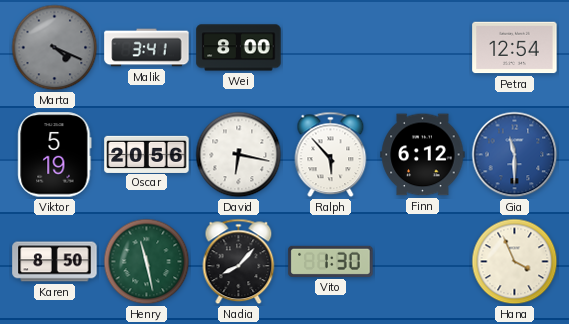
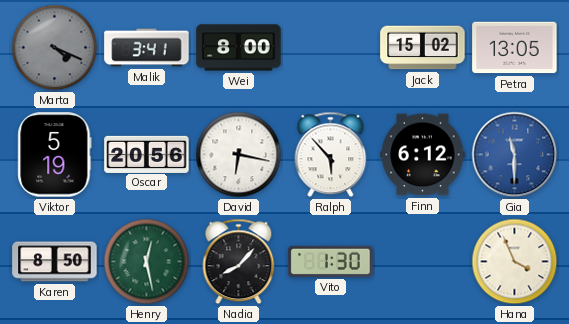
Jack: none -> 15:02
Petra: 12:54 -> 13:05
Henry: 11:28 -> 12:28
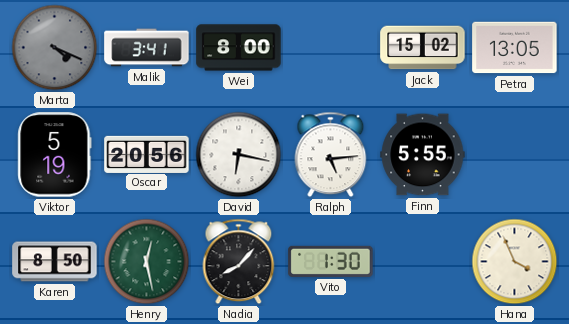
Ralph: 5:53 -> 5:14
Finn: 6:12 -> 5:55
Gia: 11:30 -> none
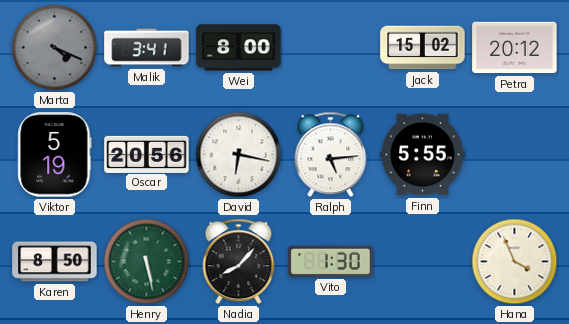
Petra: 13:05 -> 20:12
Henry: 12:28 -> 5:28
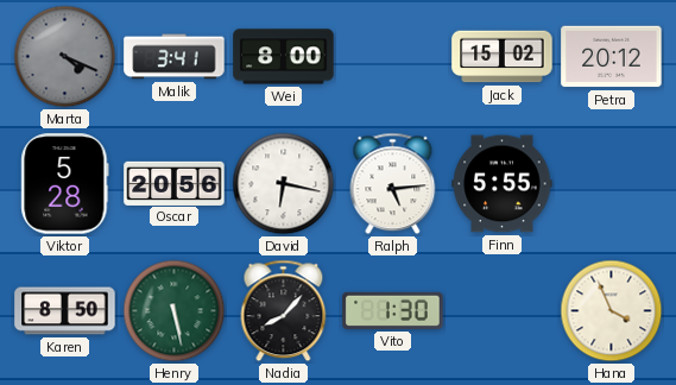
Viktor: 5:19 -> 5:28
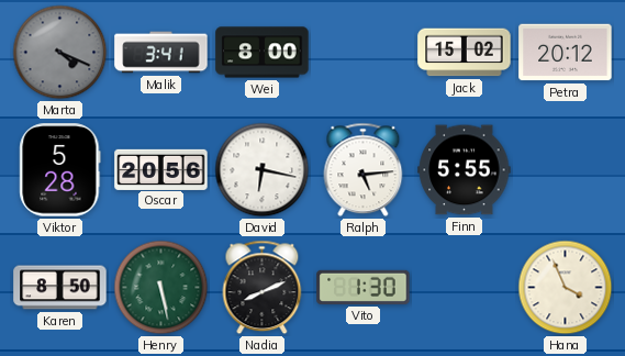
Nadia: 8:07 -> 8:11
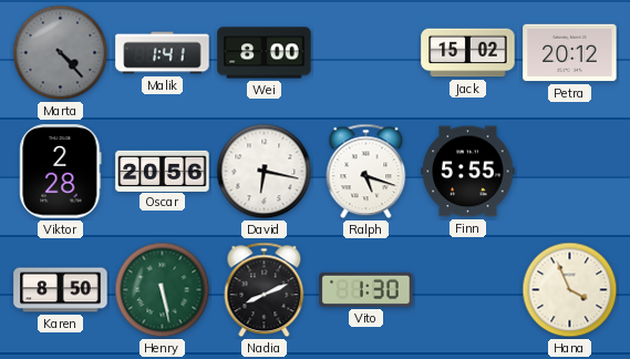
Marta: 4:19 -> 4:23
Malik: 3:41 -> 1:41
Viktor: 5:28 -> 2:28
Ralph: 5:14 -> 5:18
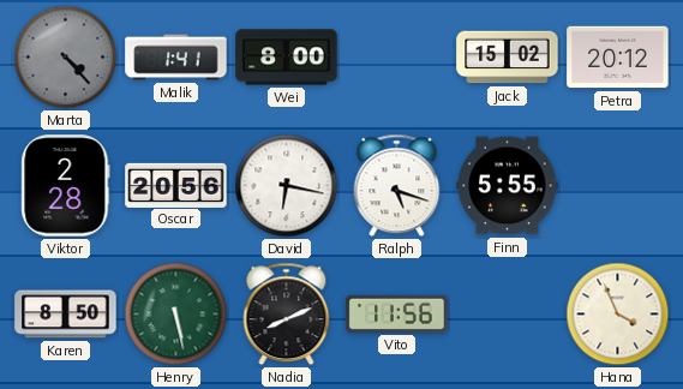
Vito: 1:30 -> 11:56
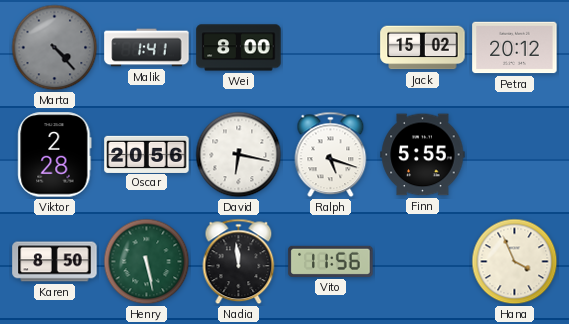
Nadia: 8:11 -> 11:59
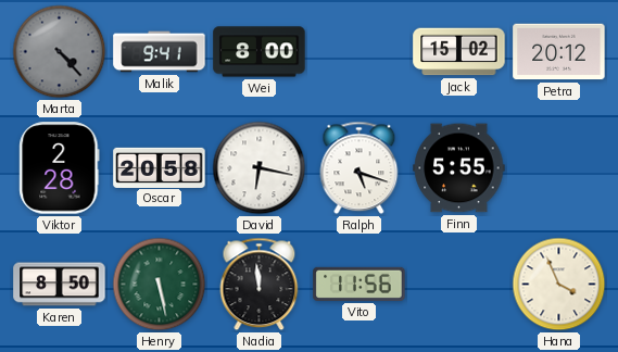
Malik: 1:41 -> 9:41
Oscar: 20:56 -> 20:58
